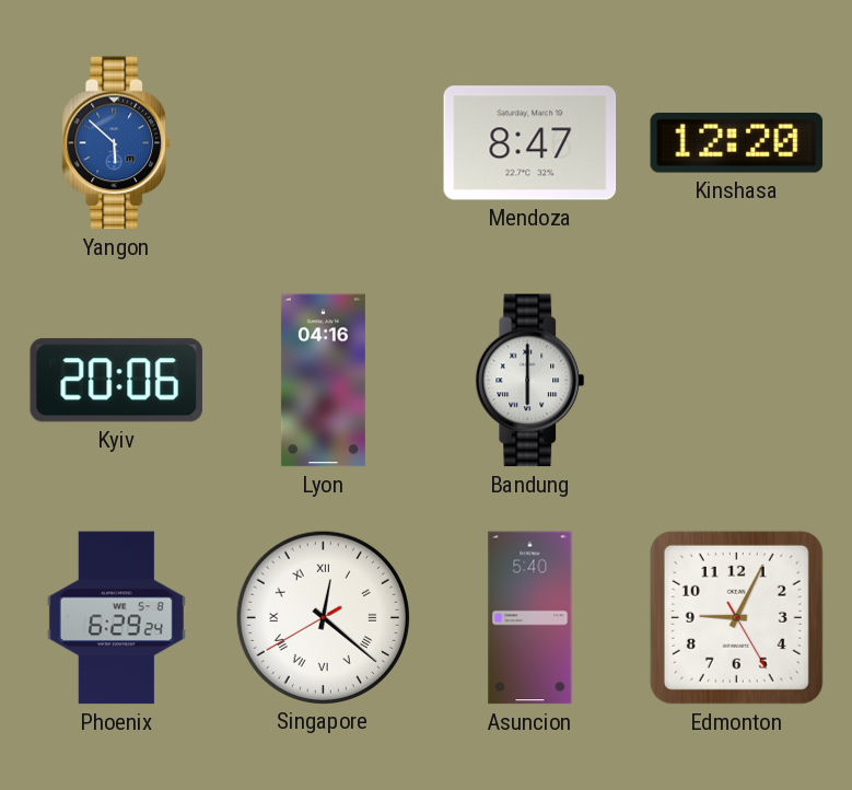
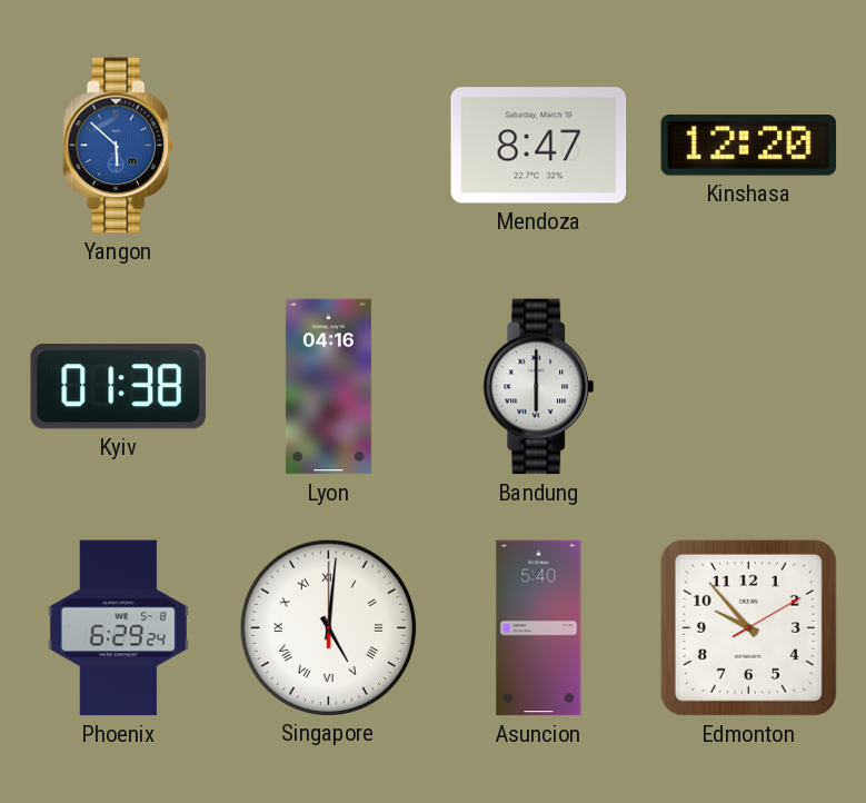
Kyiv: 20:06 -> 01:38
Singapore: 12:21 -> 5:01
Edmonton: 9:04 -> 9:53
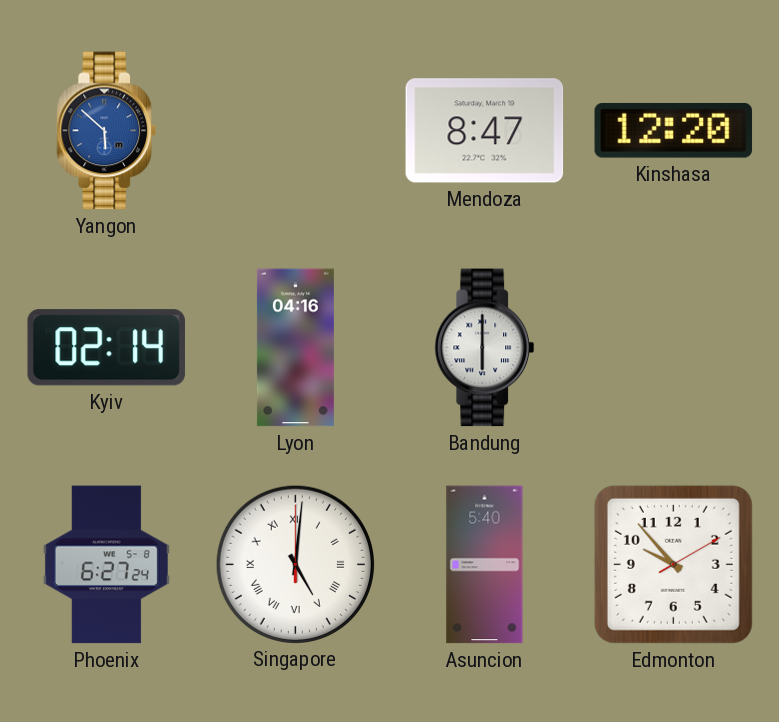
Kyiv: 01:38 -> 02:14
Phoenix: 6:29 -> 6:27
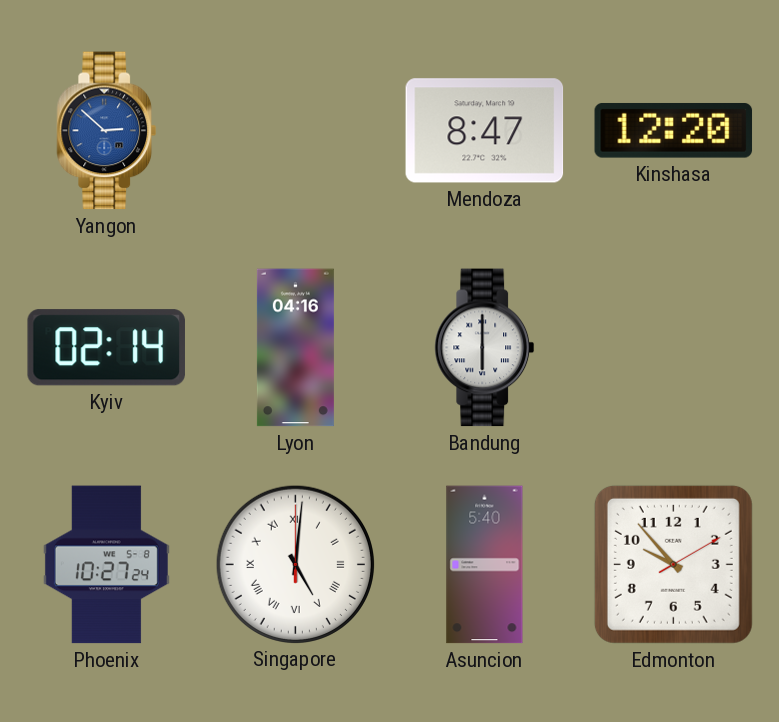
Yangon: 5:52 -> 2:52
Phoenix: 6:27 -> 10:27
